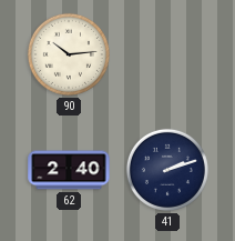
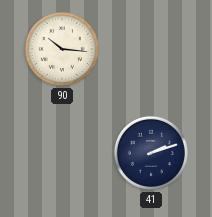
90: 10:14 -> 10:16
62: 2:40 -> none
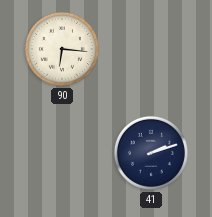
90: 10:16 -> 6:16
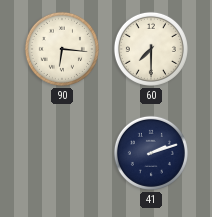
60: none -> 7:30
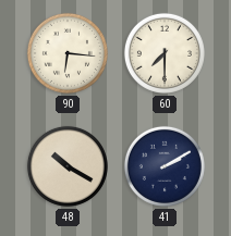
48: none -> 10:20
41: 2:12 -> 2:10
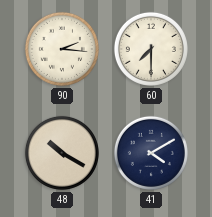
90: 6:16 -> 2:16
41: 2:10 -> 4:10
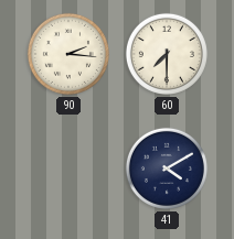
48: 10:20 -> none
